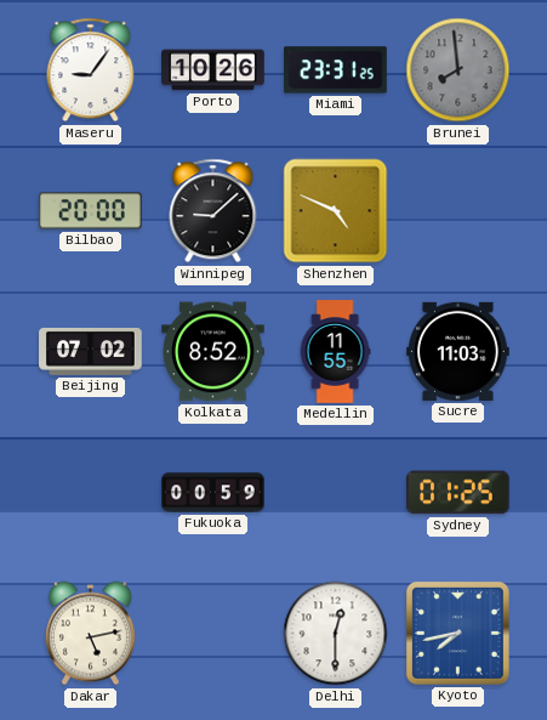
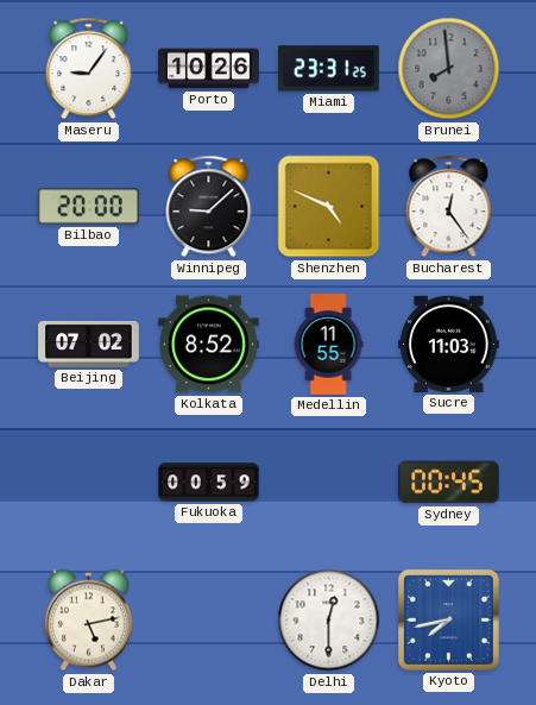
Bucharest: none -> 12:24
Sydney: 01:25 -> 00:45
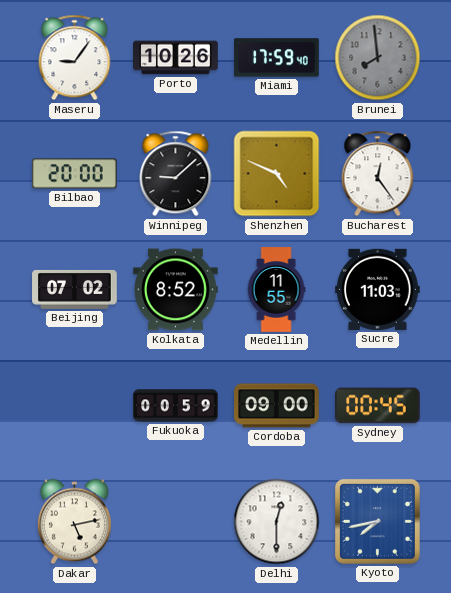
Miami: 23:31 -> 17:59
Cordoba: none -> 09:00
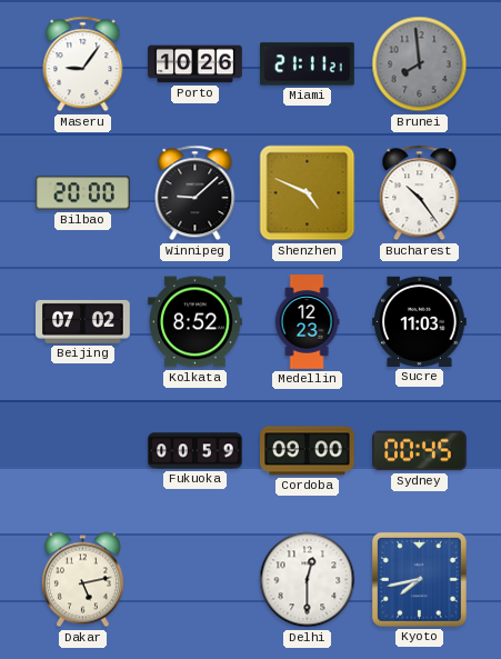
Miami: 17:59 -> 21:11
Bucharest: 12:24 -> 10:24
Medellin: 11:55 -> 12:23
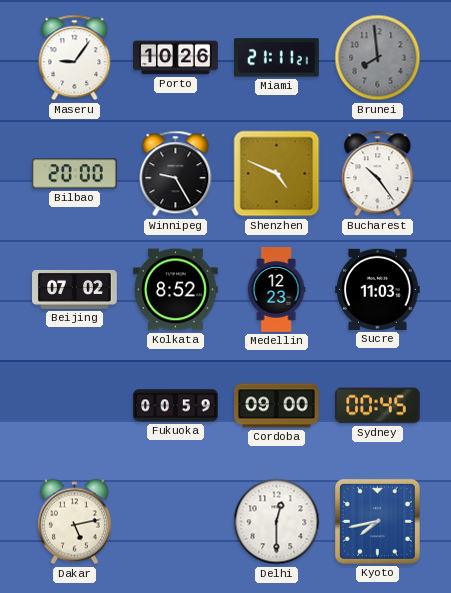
Winnipeg: 9:08 -> 9:25
